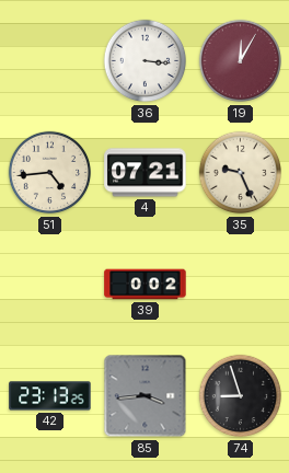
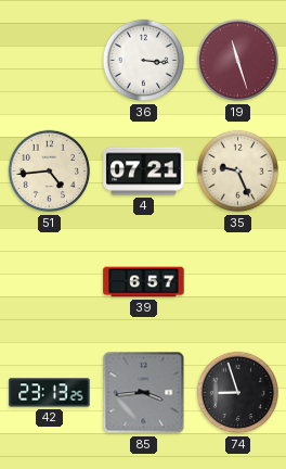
19: 12:05 -> 11:27
39: 0:02 -> 6:57
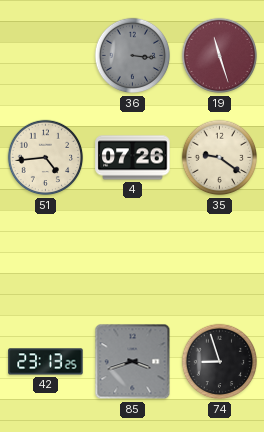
36 dial: white -> grey
4: 07:21 -> 07:26
35: 9:26 -> 9:21
39: 6:57 -> none
85: 3:44 -> 3:42
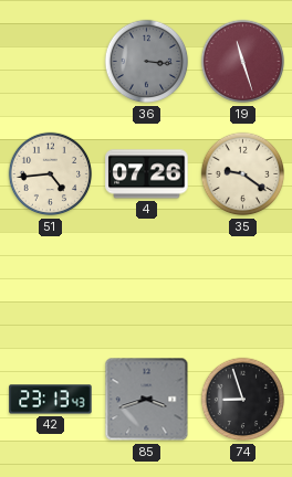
42: 23:13:25 -> 23:13:43
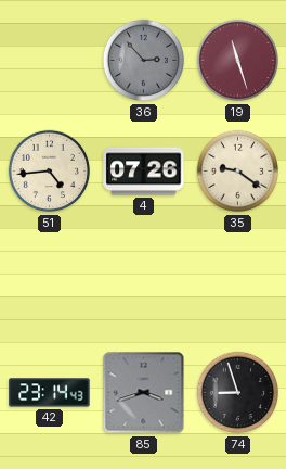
36: 3:16 -> 2:53
42: 23:13 -> 23:14
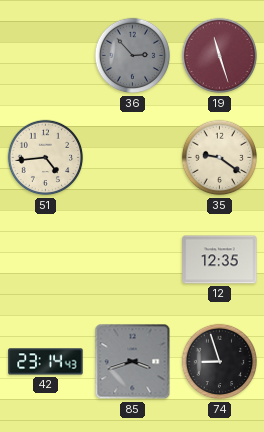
4: 07:26 -> none
12: none -> 12:35
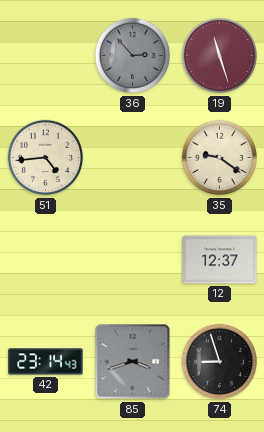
12: 12:35 -> 12:37
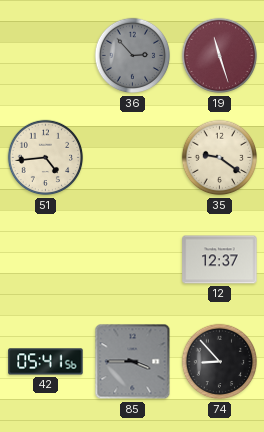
42: 23:14 -> 05:41
85: 3:42 -> 3:45
74: 8:57 -> 8:53
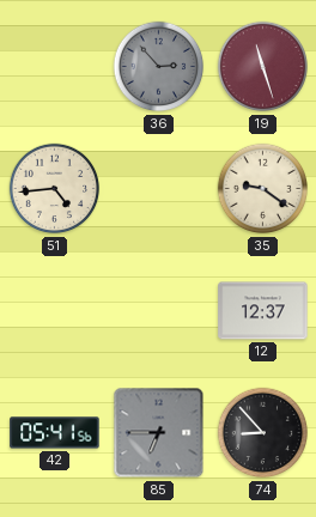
85: 3:45 -> 6:45
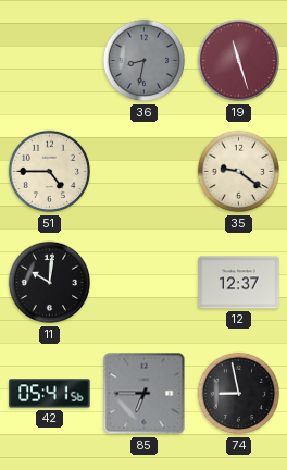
36: 2:53 -> 8:32
51: 4:44 -> 4:45
11: none -> 10:01
74: 8:53 -> 8:58
